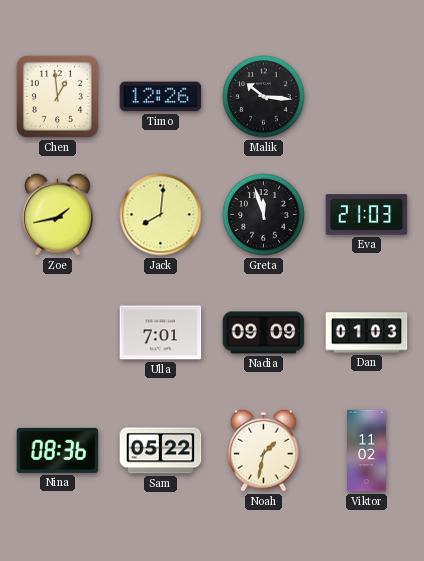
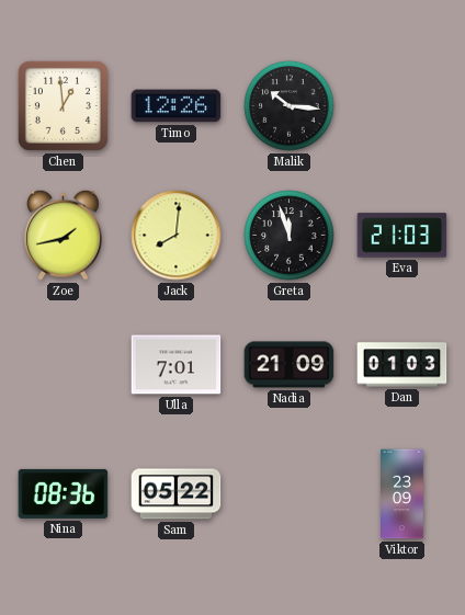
Nadia: 09:09 -> 21:09
Noah: 1:32 -> none
Viktor: 11:02 -> 23:09
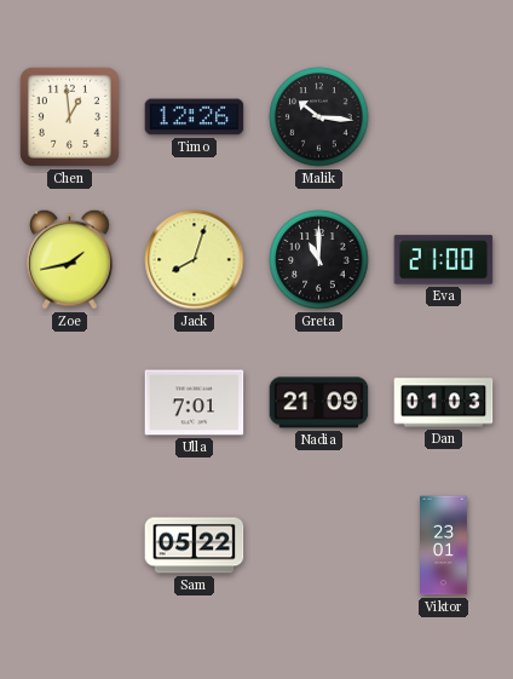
Jack: 8:01 -> 8:03
Greta: 11:57 -> 11:00
Eva: 21:03 -> 21:00
Nina: 08:36 -> none
Viktor: 23:09 -> 23:01
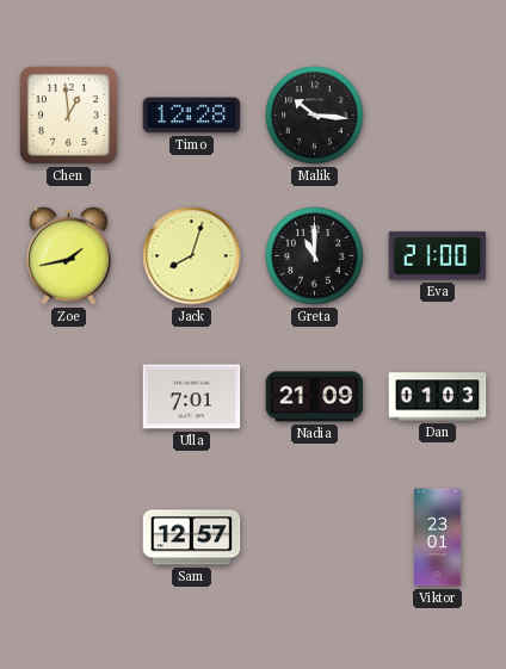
Timo: 12:26 -> 12:28
Sam: 05:22 -> 12:57
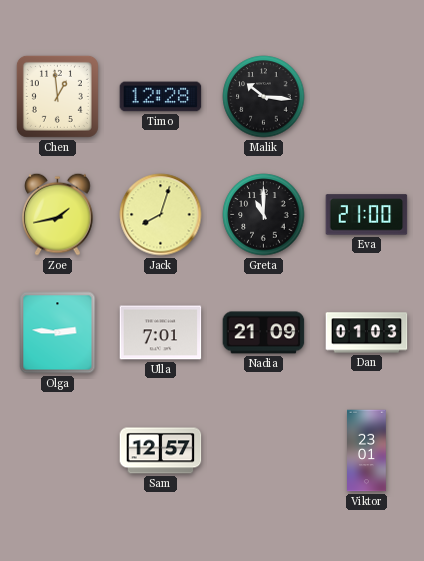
Olga: none -> 2:46
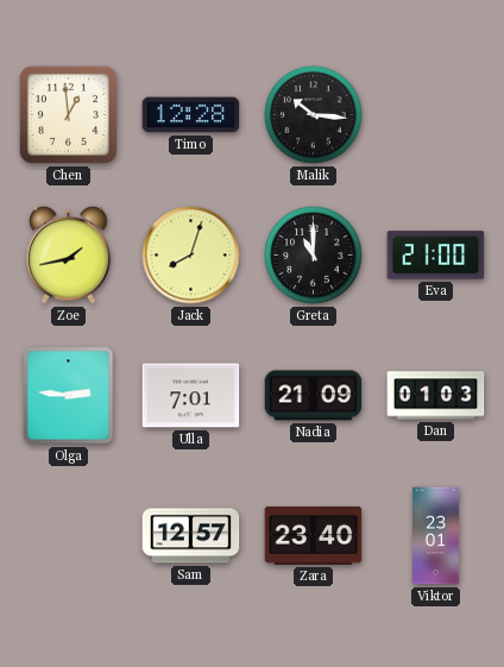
Zara: none -> 23:40
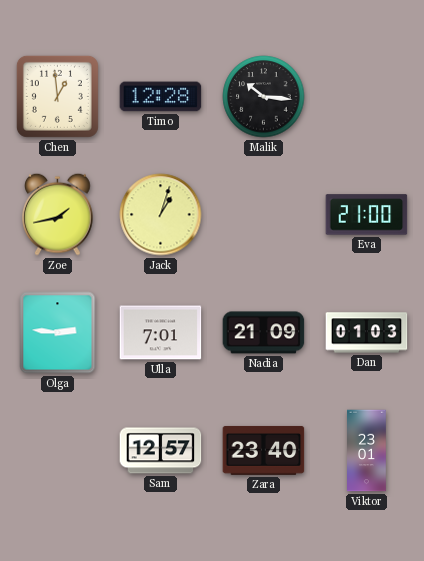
Jack: 8:03 -> 1:03
Greta: 11:00 -> none
